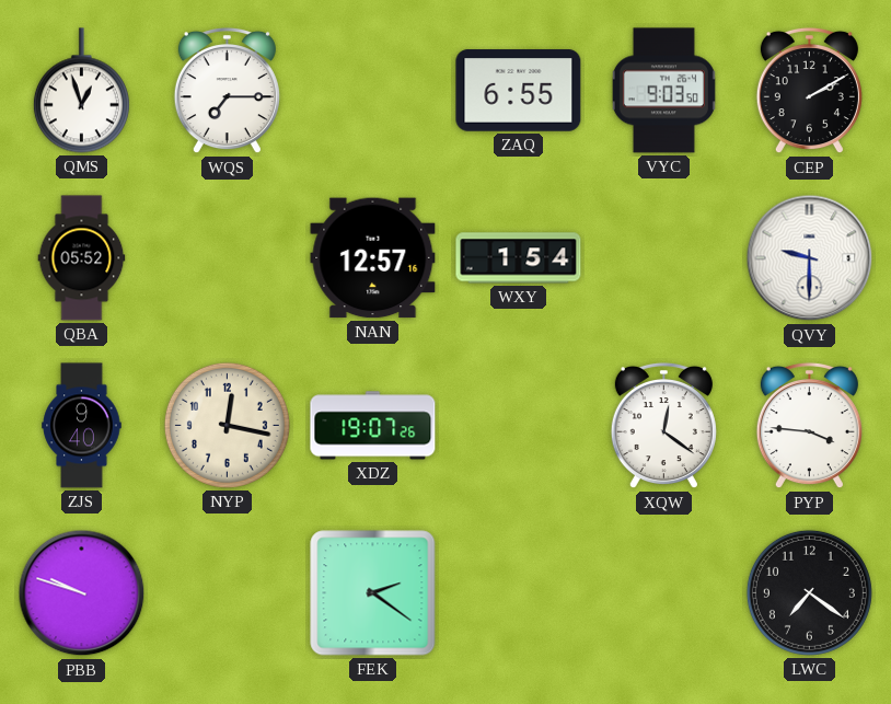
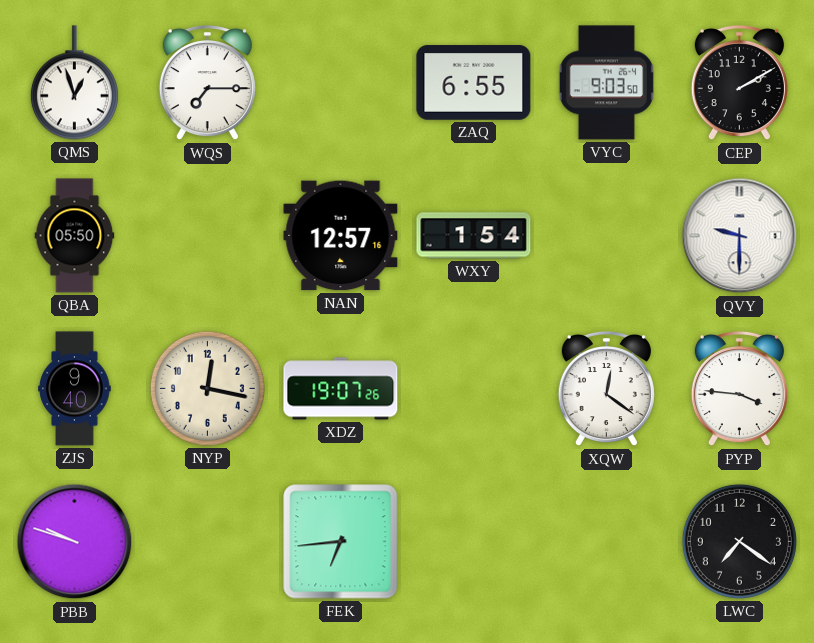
QBA: 05:52 -> 05:50
FEK: 2:21 -> 6:44
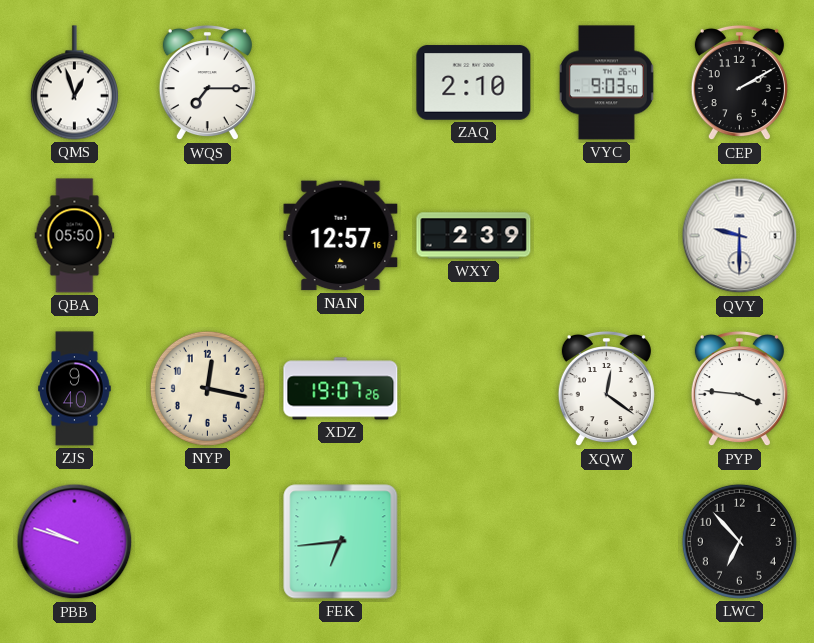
ZAQ: 6:55 -> 2:10
WXY: 1:54 -> 2:39
LWC: 7:21 -> 6:53
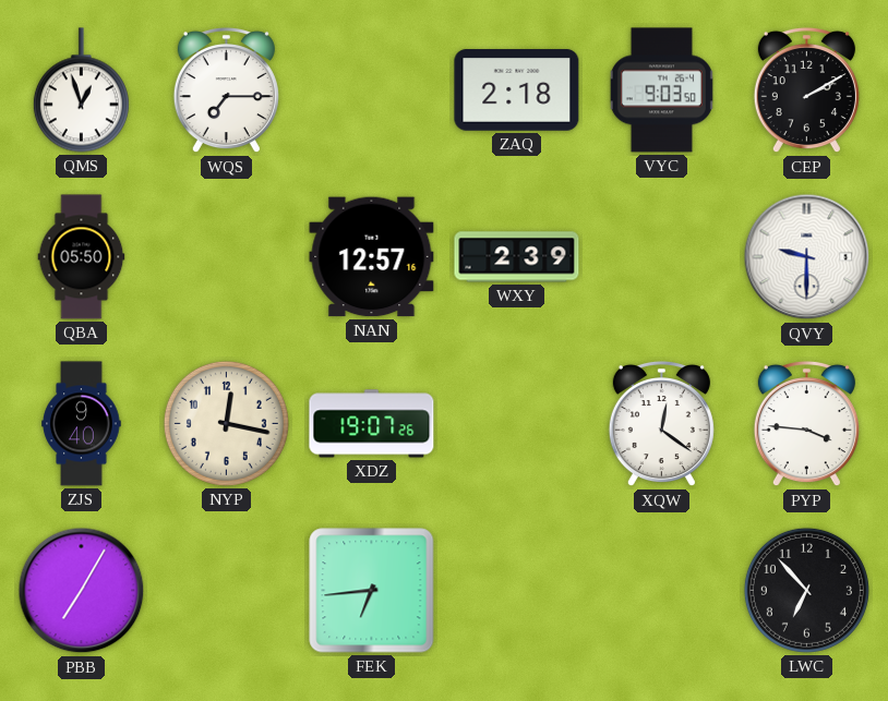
ZAQ: 2:10 -> 2:18
PBB: 9:48 -> 7:05
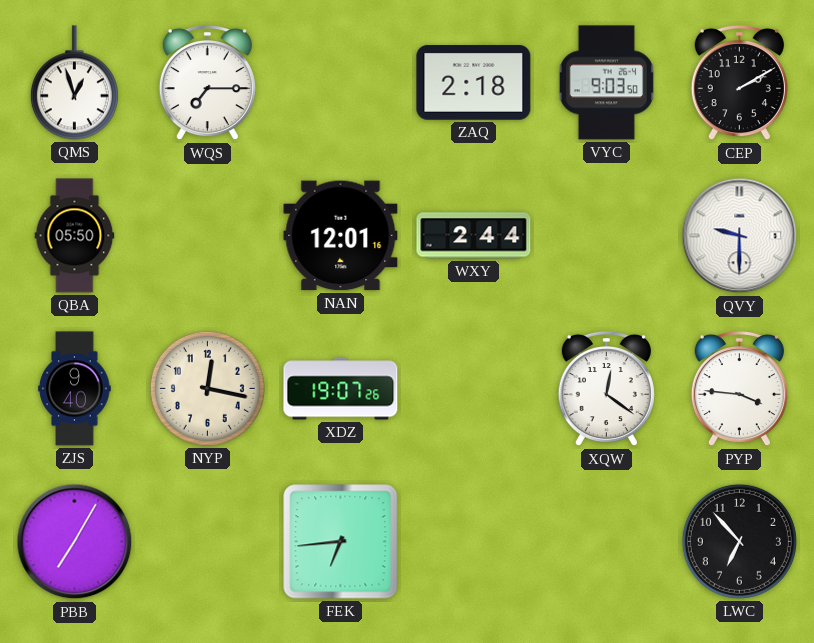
NAN: 12:57 -> 12:01
WXY: 2:39 -> 2:44
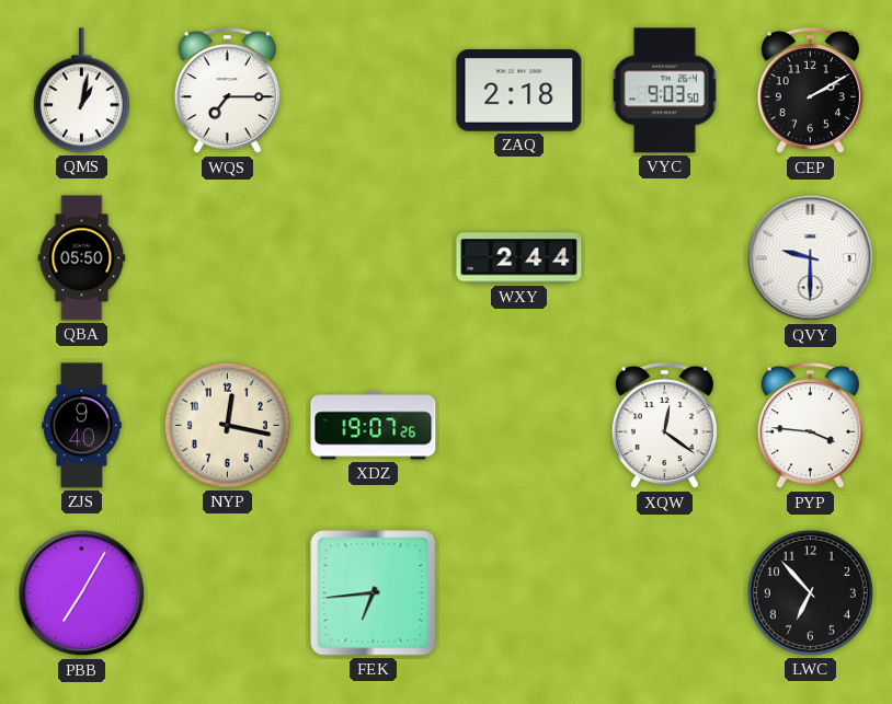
QMS: 12:57 -> 1:02
NAN: 12:01 -> none
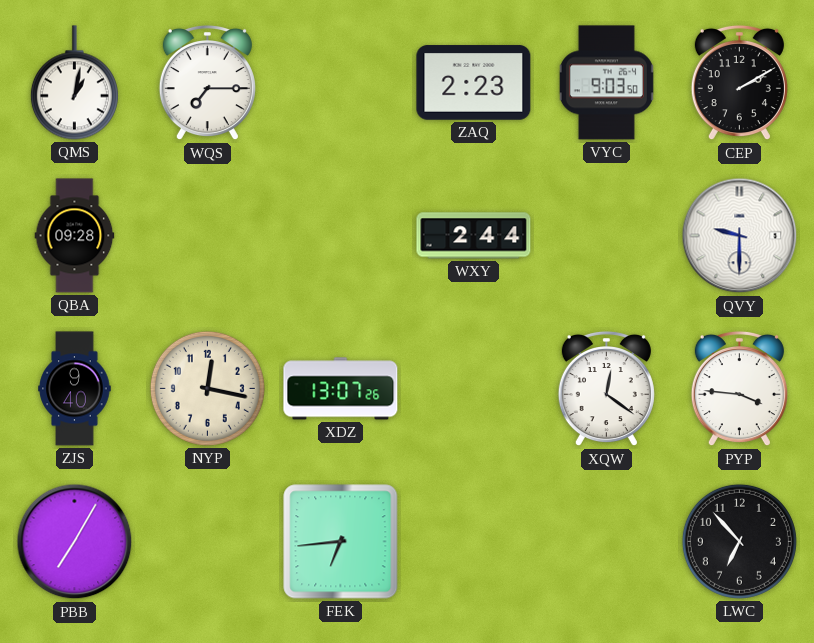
ZAQ: 2:18 -> 2:23
QBA: 05:50 -> 09:28
XDZ: 19:07 -> 13:07
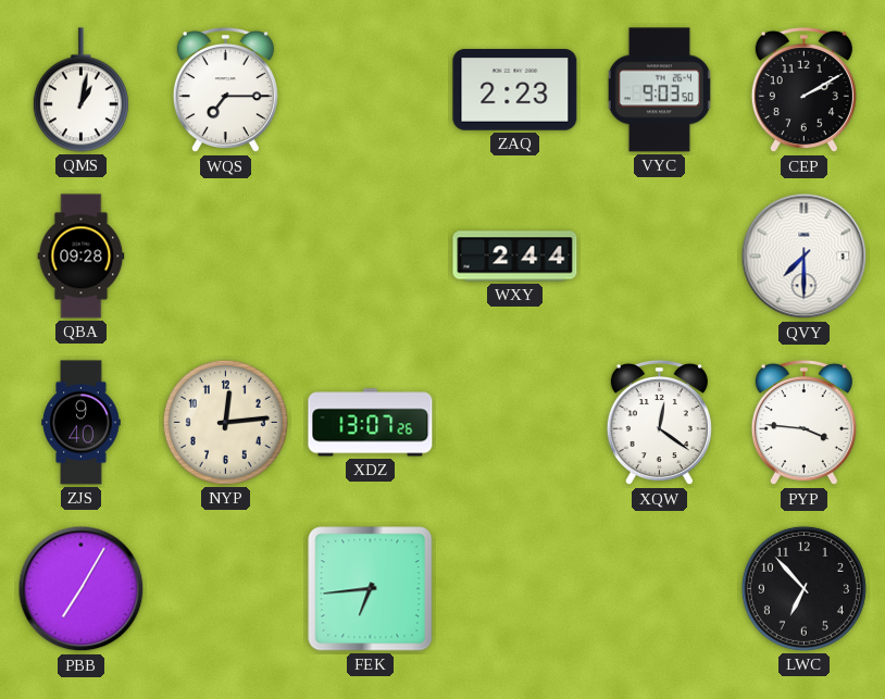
QVY: 9:30 -> 7:30
NYP: 12:17 -> 12:14
